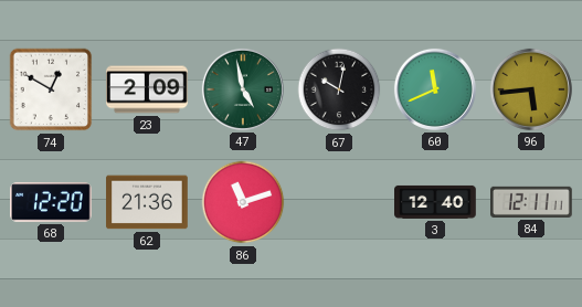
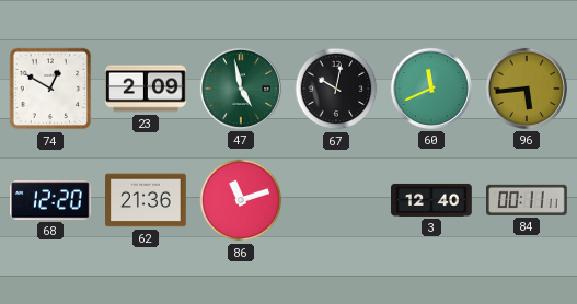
84: 12:11 -> 00:11
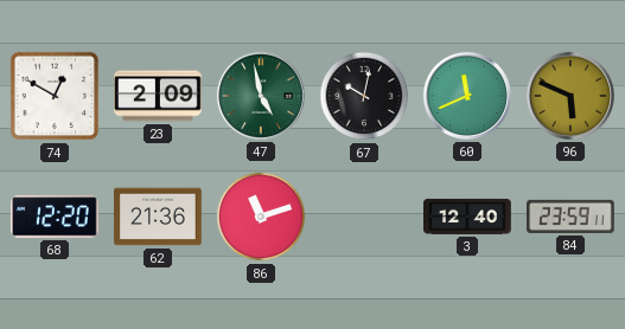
96: 5:44 -> 5:49
84: 00:11 -> 23:59
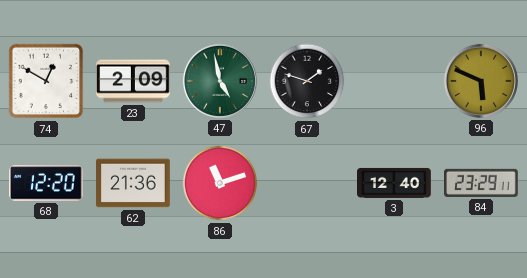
67: 10:02 -> 1:48
60: 11:41 -> none
84: 23:59 -> 23:29
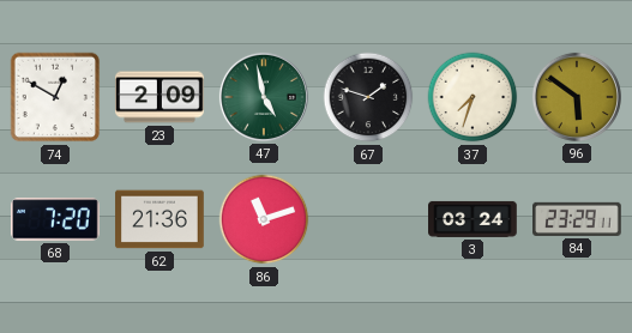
37: none -> 7:33
96: 5:49 -> 5:51
68: 12:20 -> 7:20
3: 12:40 -> 03:24
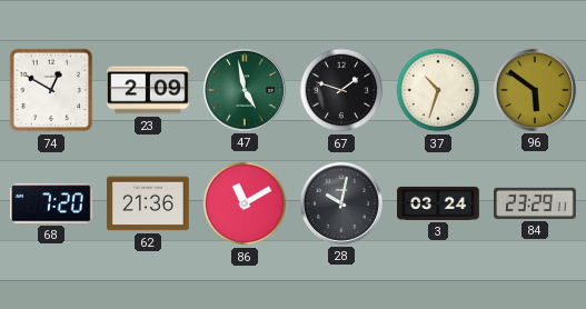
37: 7:33 -> 10:33
86: 11:12 -> 11:10
28: none -> 10:02
